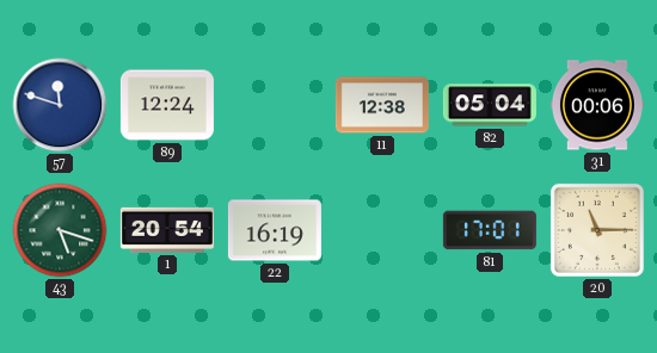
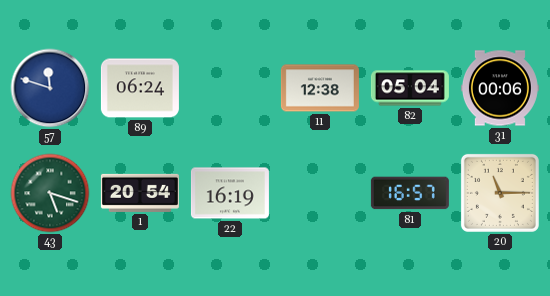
89: 12:24 -> 06:24
81: 17:01 -> 16:57
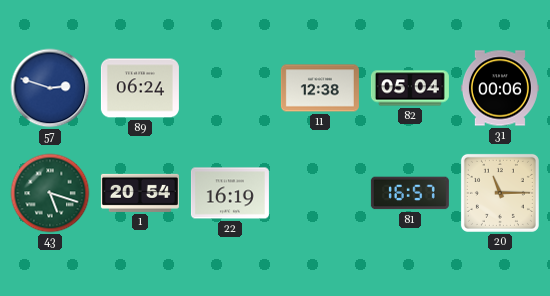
57: 11:48 -> 2:48
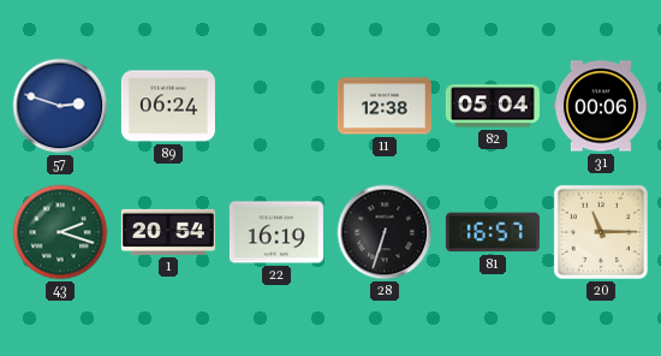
43: 5:18 -> 2:18
28: none -> 6:33
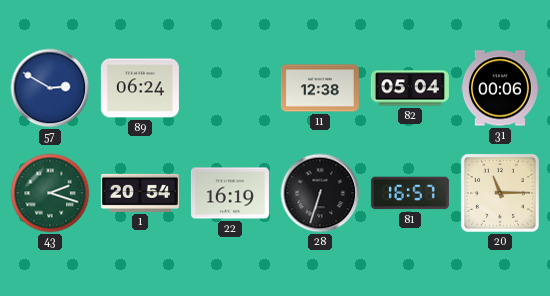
57: 2:48 -> 2:50
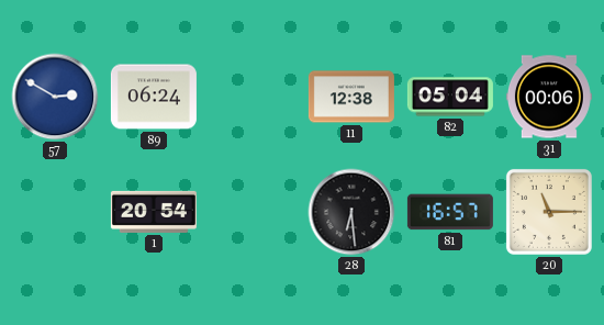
43: 2:18 -> none
22: 16:19 -> none
28: 6:33 -> 6:29
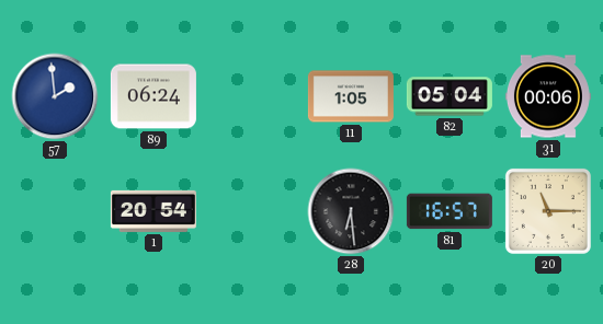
57: 2:50 -> 1:59
11: 12:38 -> 1:05
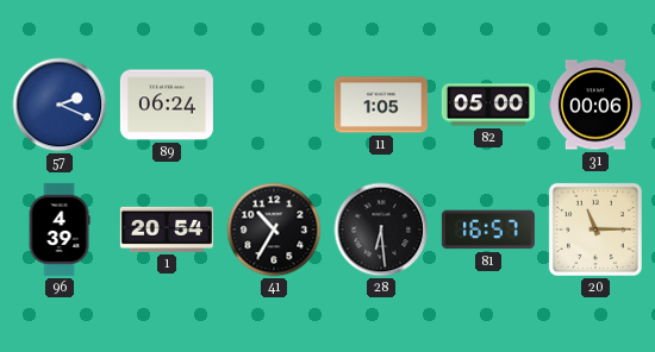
57: 1:59 -> 2:19
82: 05:04 -> 05:00
96: none -> 4:39
41: none -> 10:35
